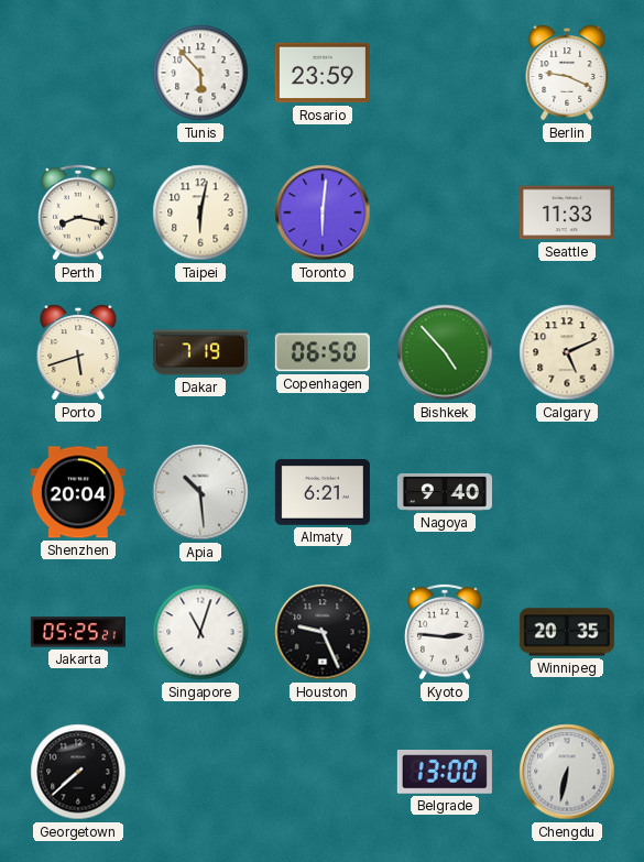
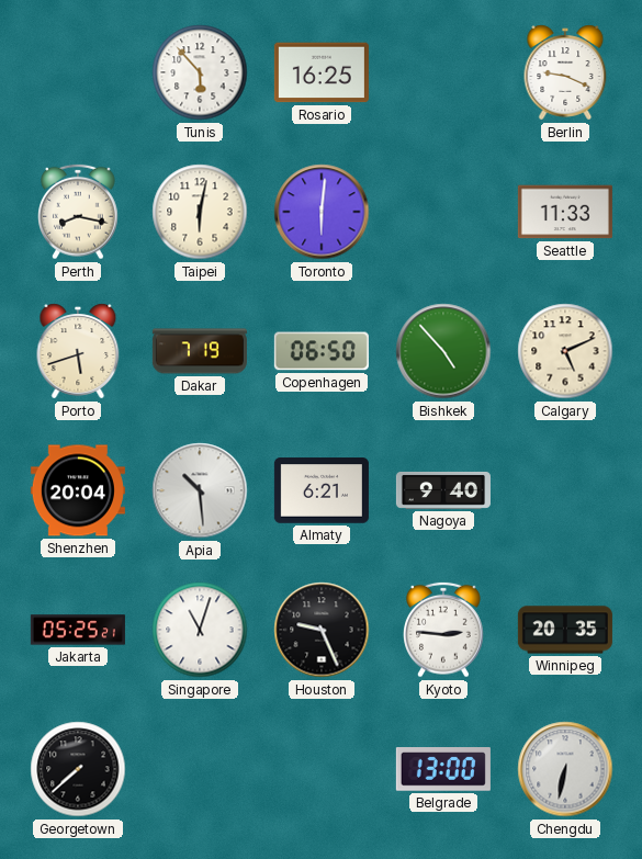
Rosario: 23:59 -> 16:25
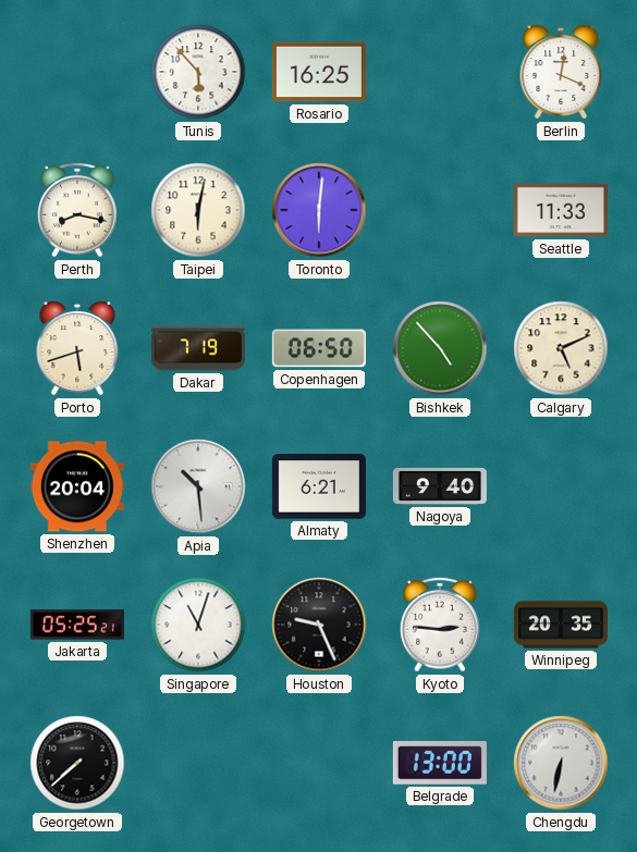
Berlin: 9:19 -> 12:19
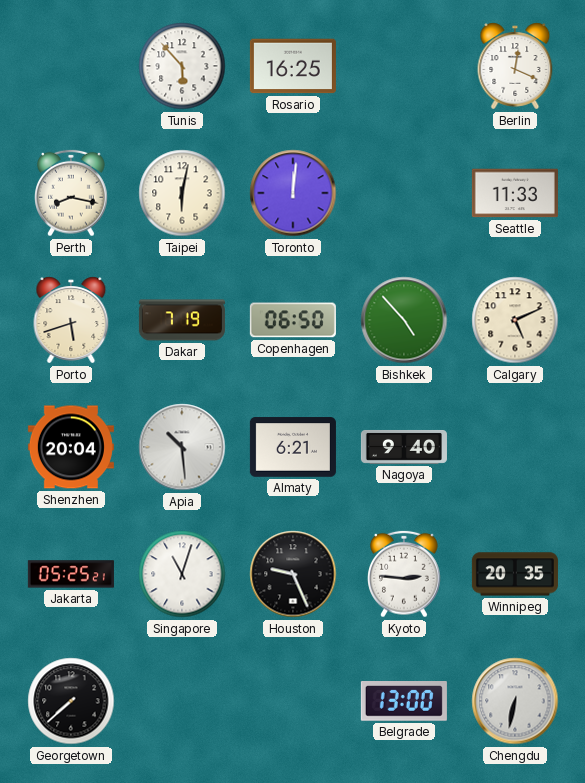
Toronto: 6:01 -> 12:01
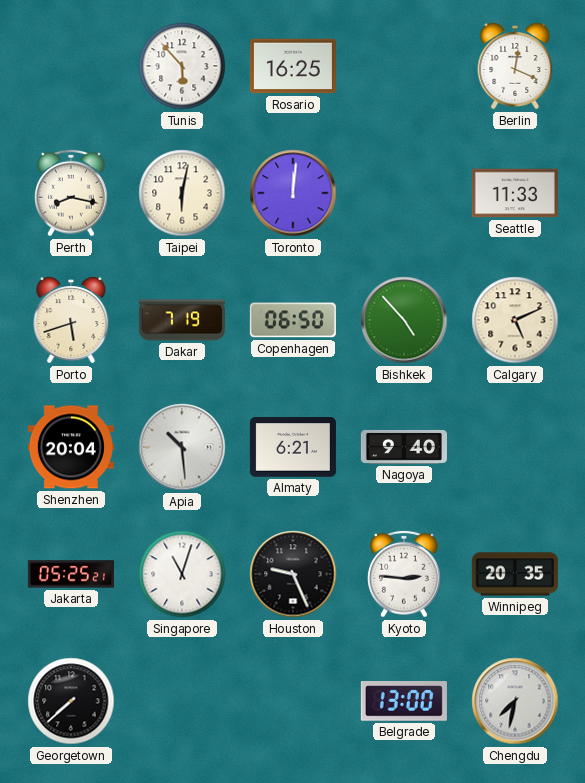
Chengdu: 6:32 -> 7:32
